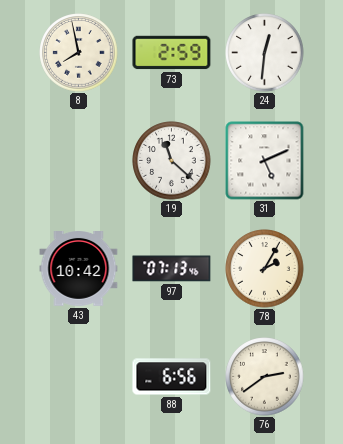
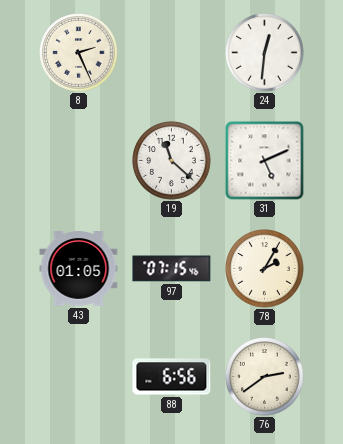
8: 7:58 -> 2:26
73: 2:59 -> none
43: 10:42 -> 01:05
97: 07:13 -> 07:15
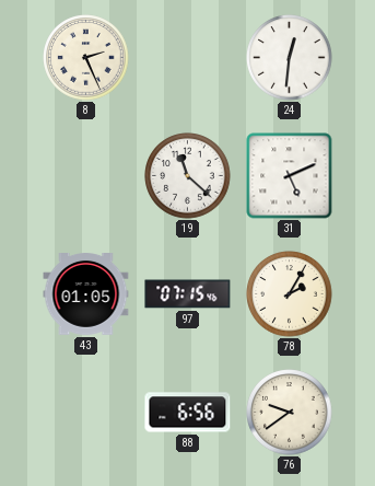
76: 2:39 -> 9:39
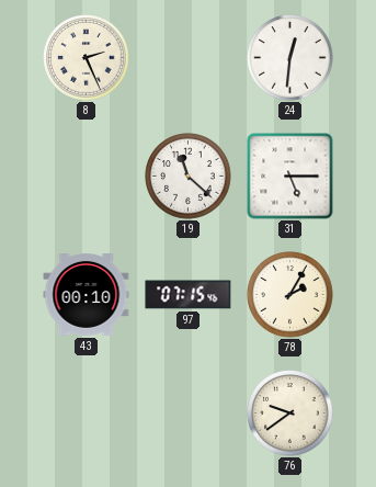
31: 5:11 -> 5:15
43: 01:05 -> 00:10
88: 6:56 -> none
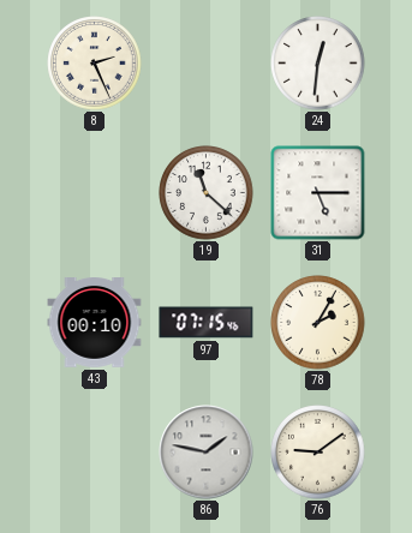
86: none -> 1:47
76: 9:39 -> 9:09
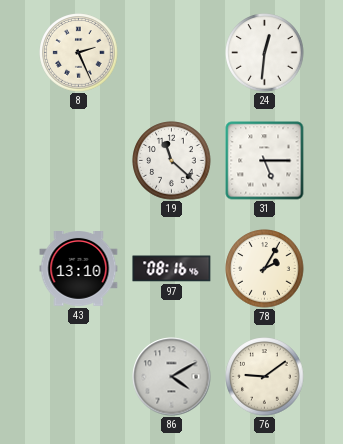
43: 00:10 -> 13:10
97: 07:15 -> 08:16
86: 1:47 -> 4:10
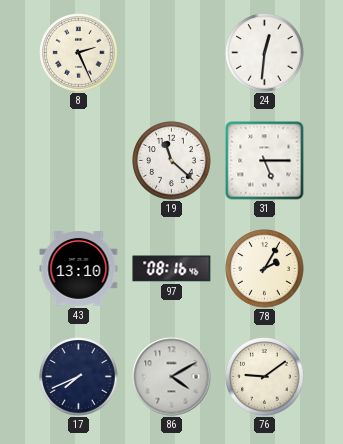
17: none -> 7:41
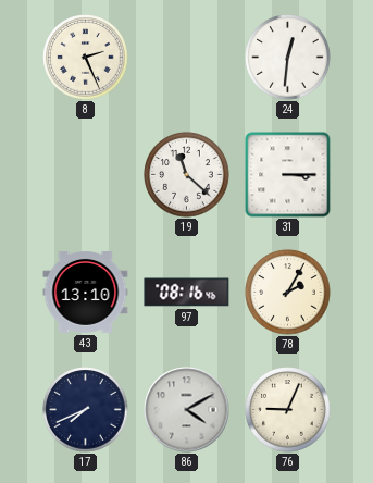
31: 5:15 -> 3:15
76: 9:09 -> 9:04
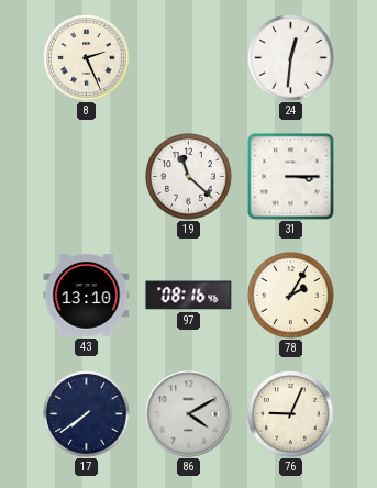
17: 7:41 -> 7:39
